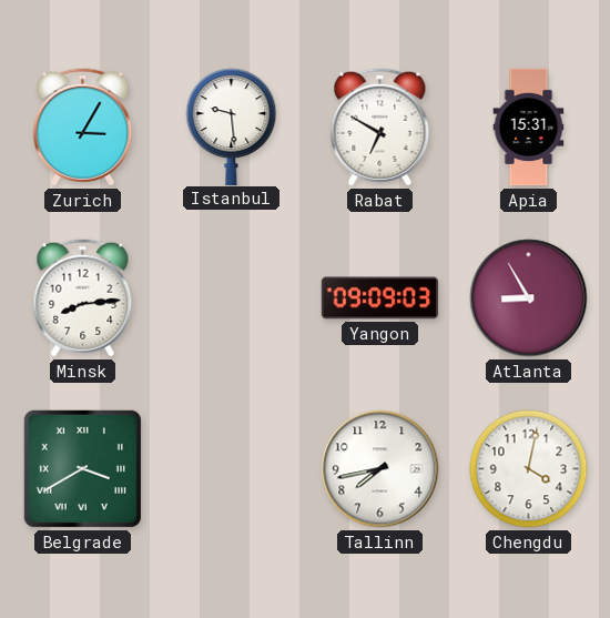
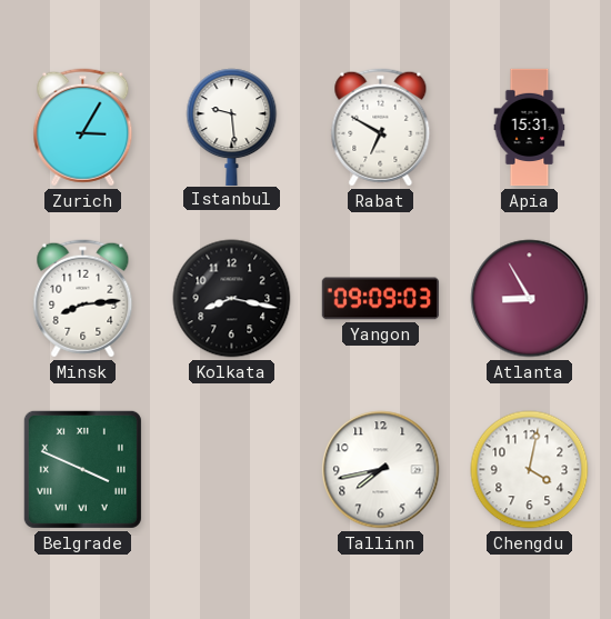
Kolkata: none -> 8:17
Belgrade: 3:40 -> 3:49
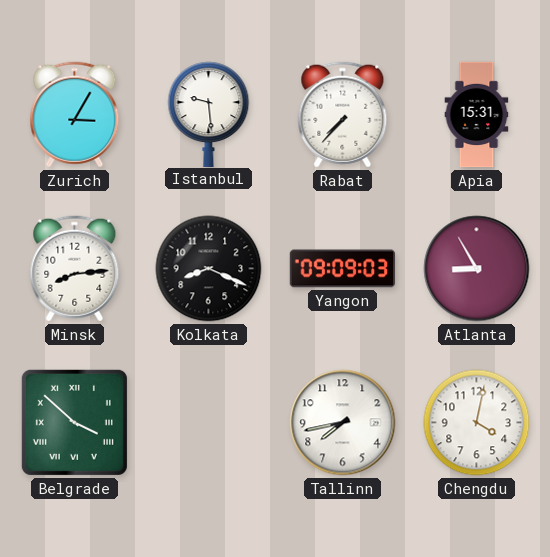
Rabat: 6:50 -> 7:37
Kolkata: 8:17 -> 8:19
Belgrade: 3:49 -> 3:52
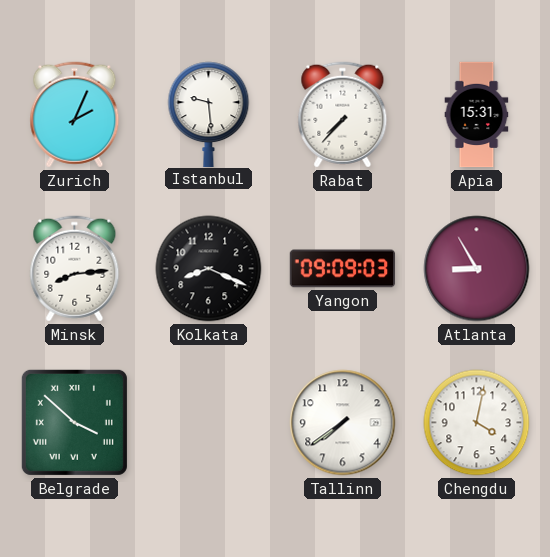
Zurich: 3:05 -> 2:04
Tallinn: 7:43 -> 7:39
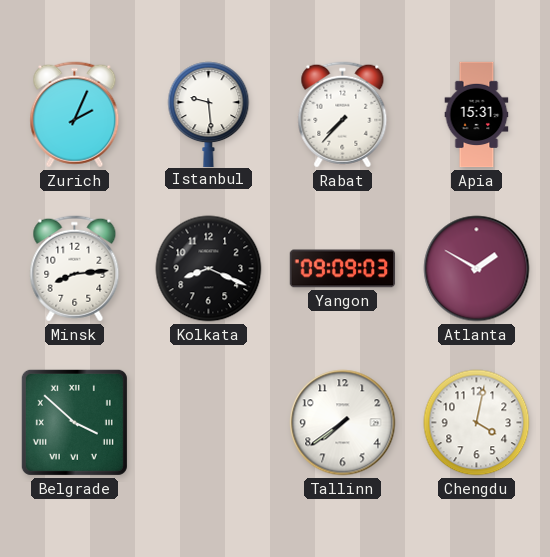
Atlanta: 8:55 -> 1:50
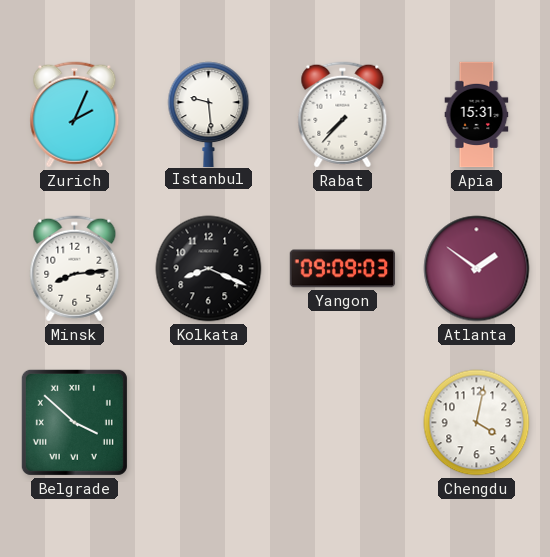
Atlanta: 1:50 -> 1:51
Tallinn: 7:39 -> none
